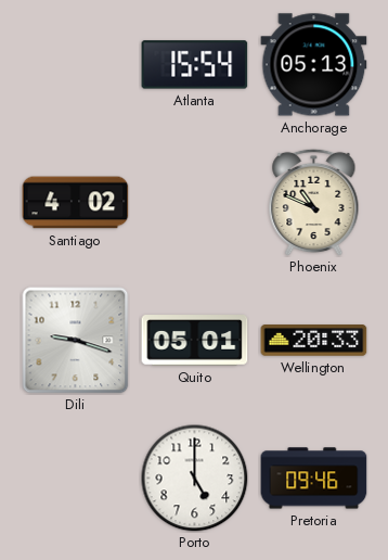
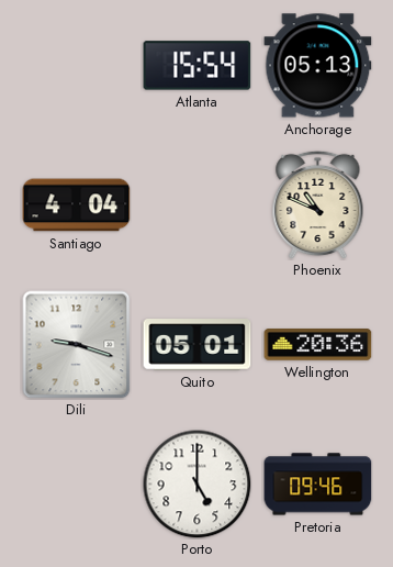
Santiago: 4:02 -> 4:04
Wellington: 20:33 -> 20:36
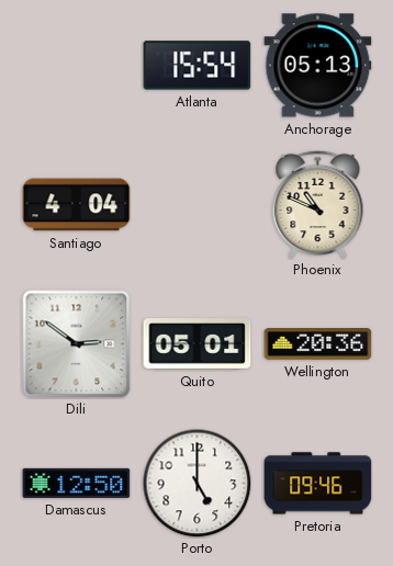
Dili: 9:18 -> 2:51
Damascus: none -> 12:50
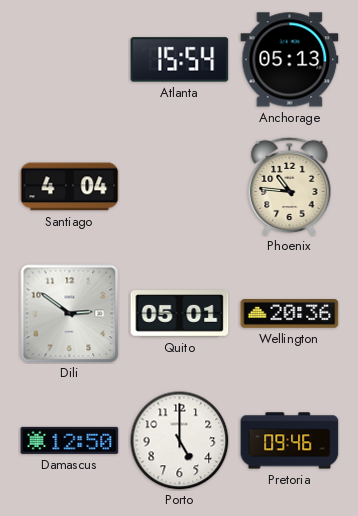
Phoenix: 10:49 -> 10:46
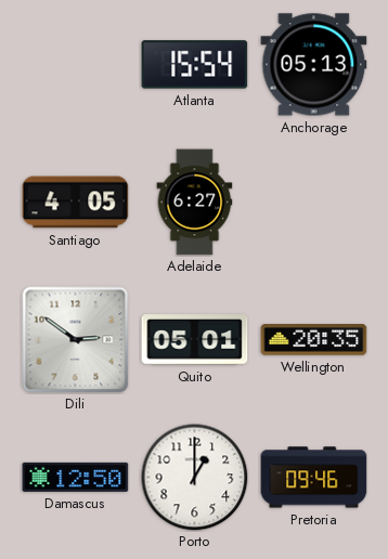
Santiago: 4:04 -> 4:05
Adelaide: none -> 6:27
Phoenix: 10:46 -> none
Wellington: 20:36 -> 20:35
Porto: 5:00 -> 1:00
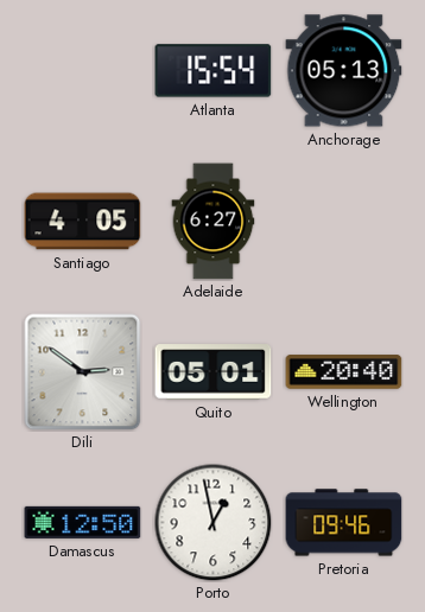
Wellington: 20:35 -> 20:40
Porto: 1:00 -> 12:58
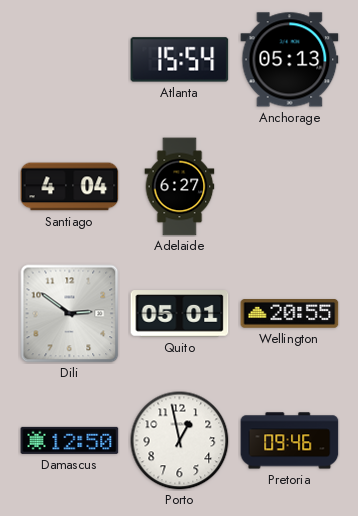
Santiago: 4:05 -> 4:04
Wellington: 20:40 -> 20:55
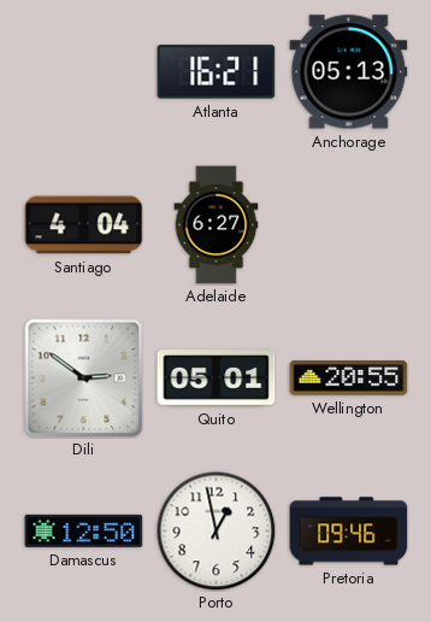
Atlanta: 15:54 -> 16:21
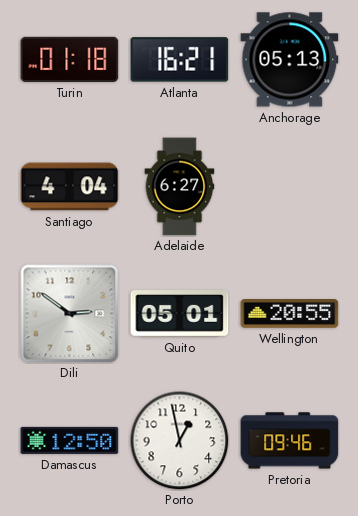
Turin: none -> 01:18
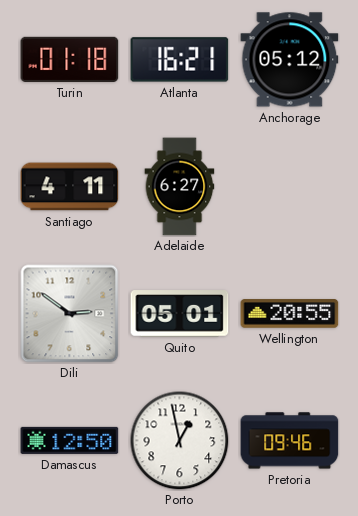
Anchorage: 05:13 -> 05:12
Santiago: 4:04 -> 4:11
